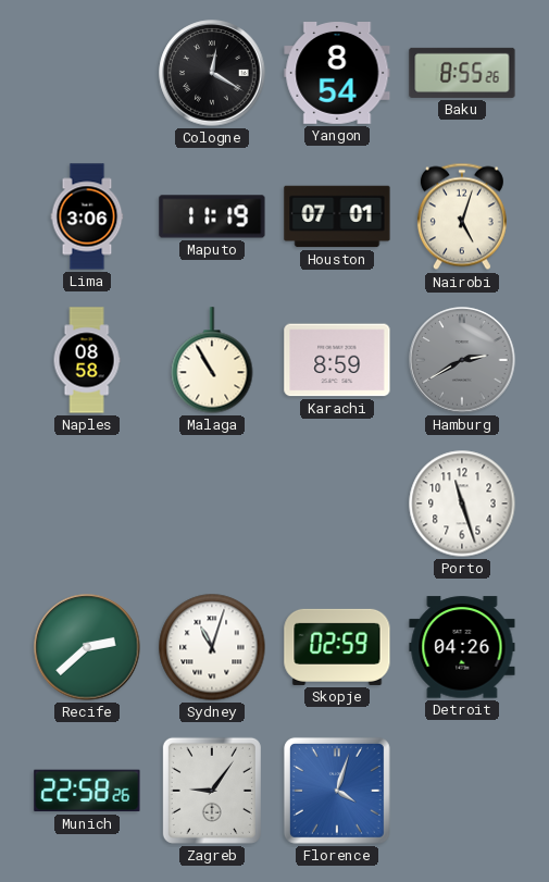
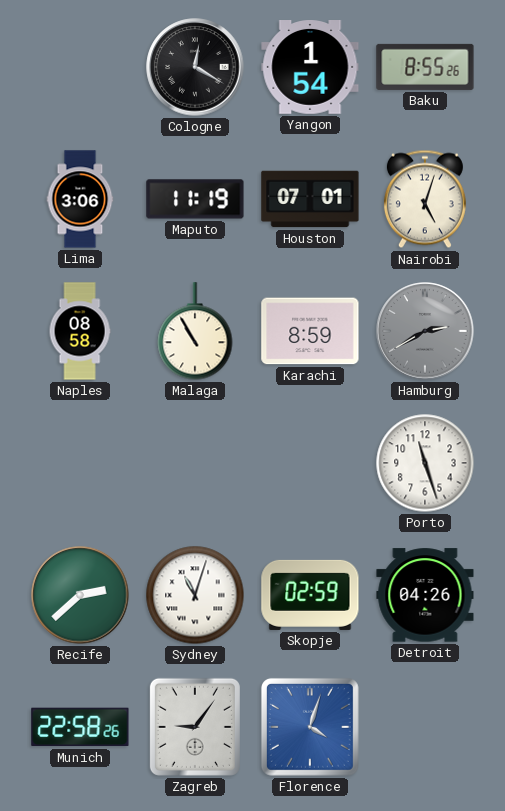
Yangon: 8:54 -> 1:54
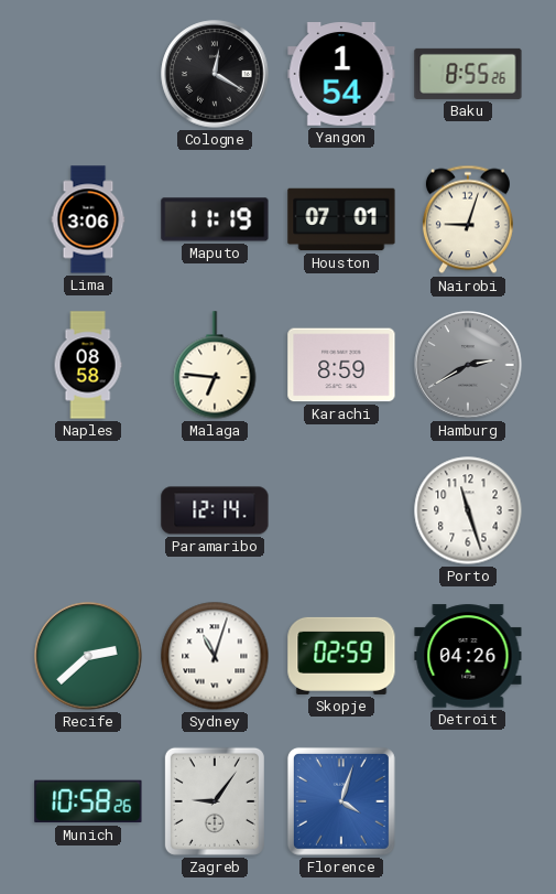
Nairobi: 5:03 -> 9:03
Malaga: 10:55 -> 6:46
Paramaribo: none -> 12:14
Munich: 22:58 -> 10:58
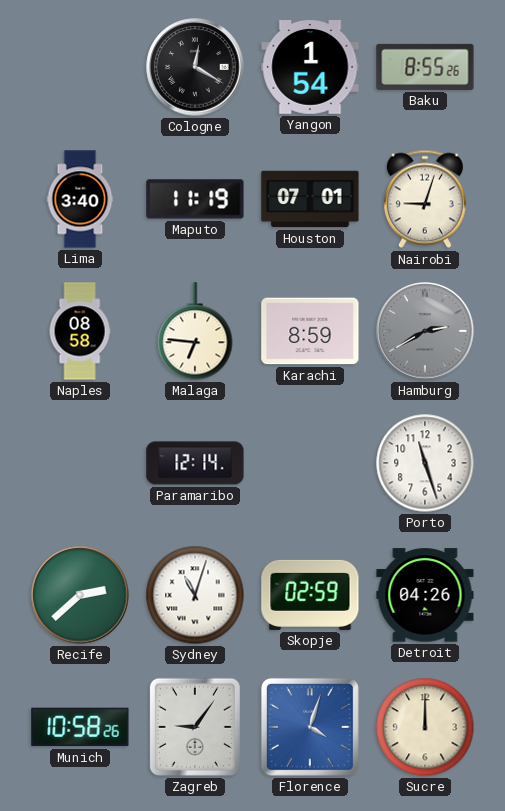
Lima: 3:06 -> 3:40
Sucre: none -> 12:00
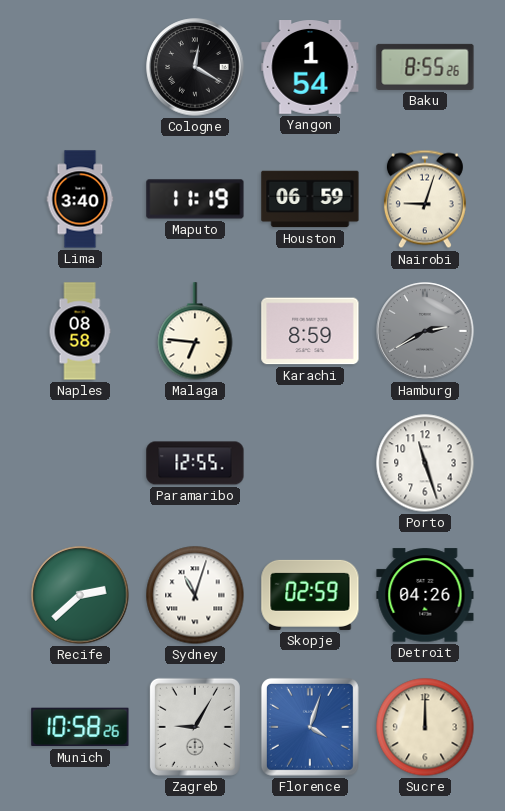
Houston: 07:01 -> 06:59
Paramaribo: 12:14 -> 12:55
Zagreb: 9:06 -> 9:05
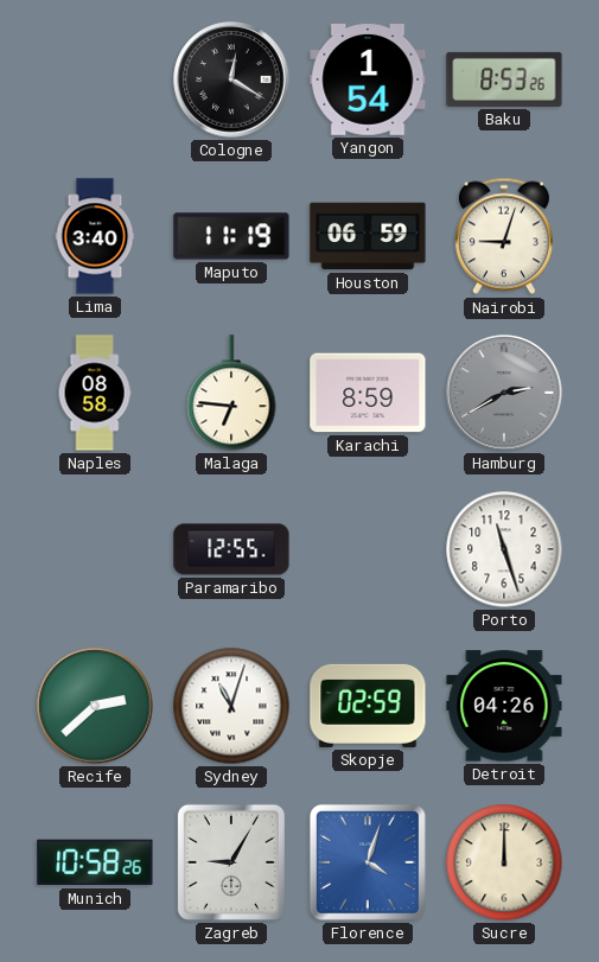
Baku: 8:55 -> 8:53
